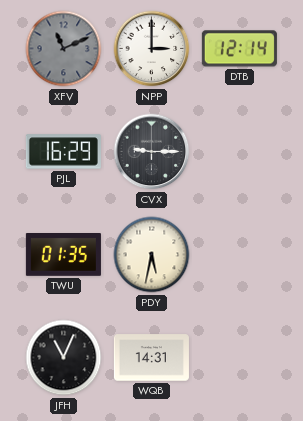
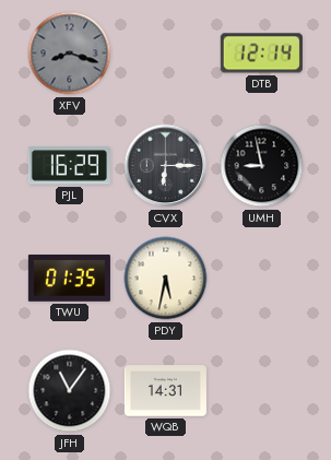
XFV: 11:11 -> 8:18
NPP: 3:00 -> none
CVX: 9:15 -> 6:15
UMH: none -> 8:58
JFH: 11:04 -> 11:06
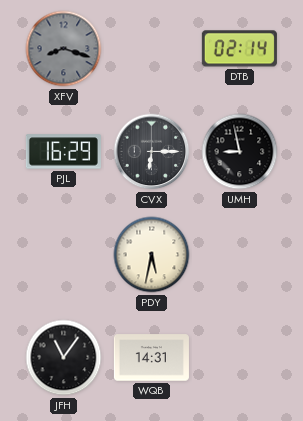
DTB: 12:14 -> 02:14
TWU: 01:35 -> none
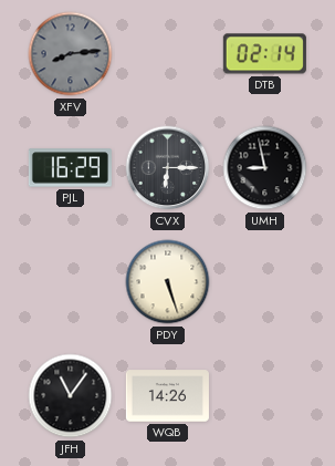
XFV: 8:18 -> 8:14
PDY: 5:32 -> 5:27
WQB: 14:31 -> 14:26
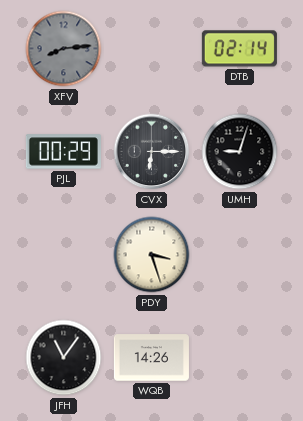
PJL: 16:29 -> 00:29
UMH: 8:58 -> 9:03
PDY: 5:27 -> 3:27
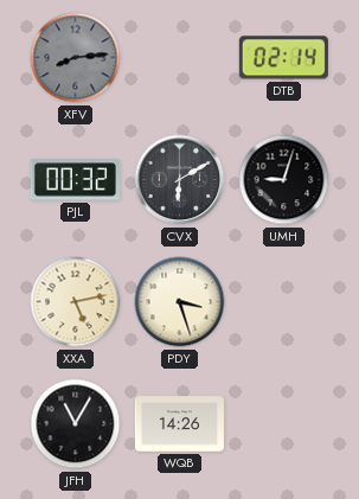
PJL: 00:29 -> 00:32
CVX: 6:15 -> 6:10
XXA: none -> 5:13
JFH: 11:06 -> 11:05
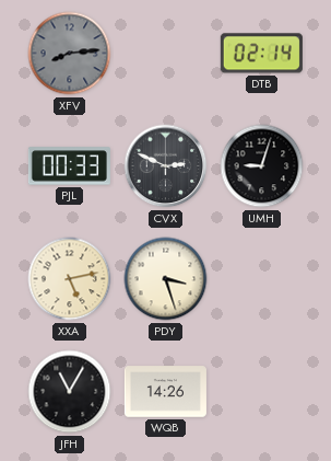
PJL: 00:32 -> 00:33
CVX: 6:10 -> 2:49
